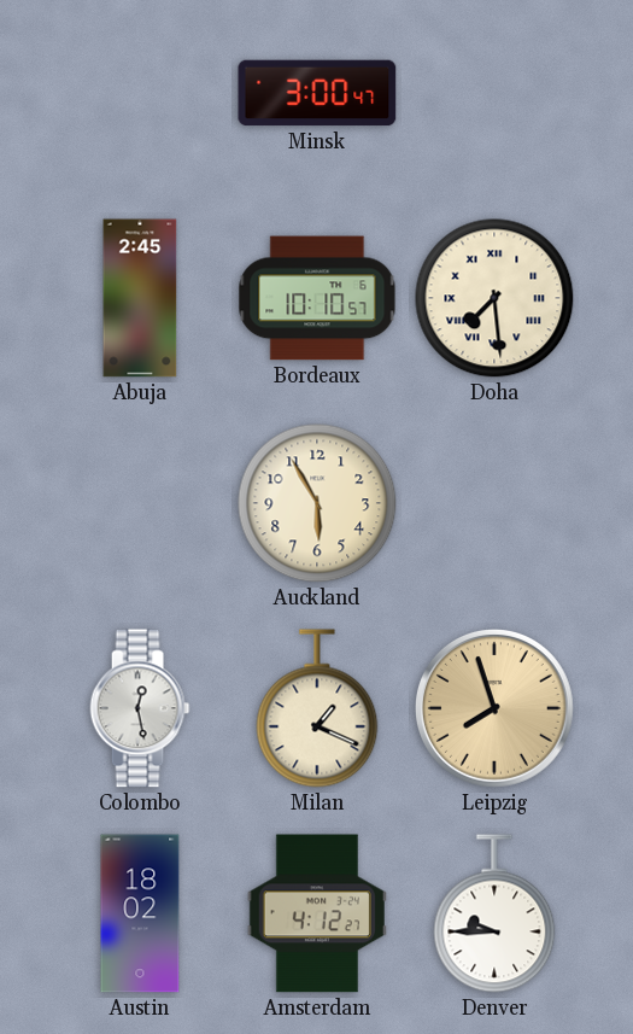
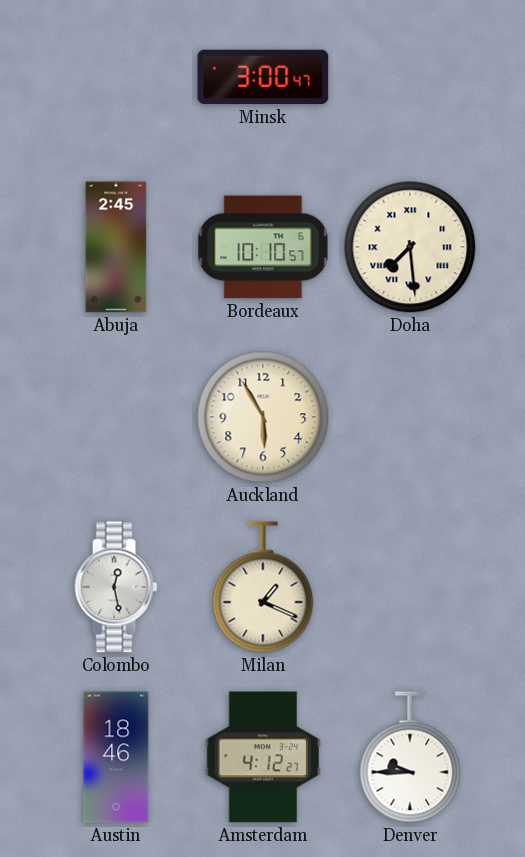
Leipzig: 7:57 -> none
Austin: 18:02 -> 18:46
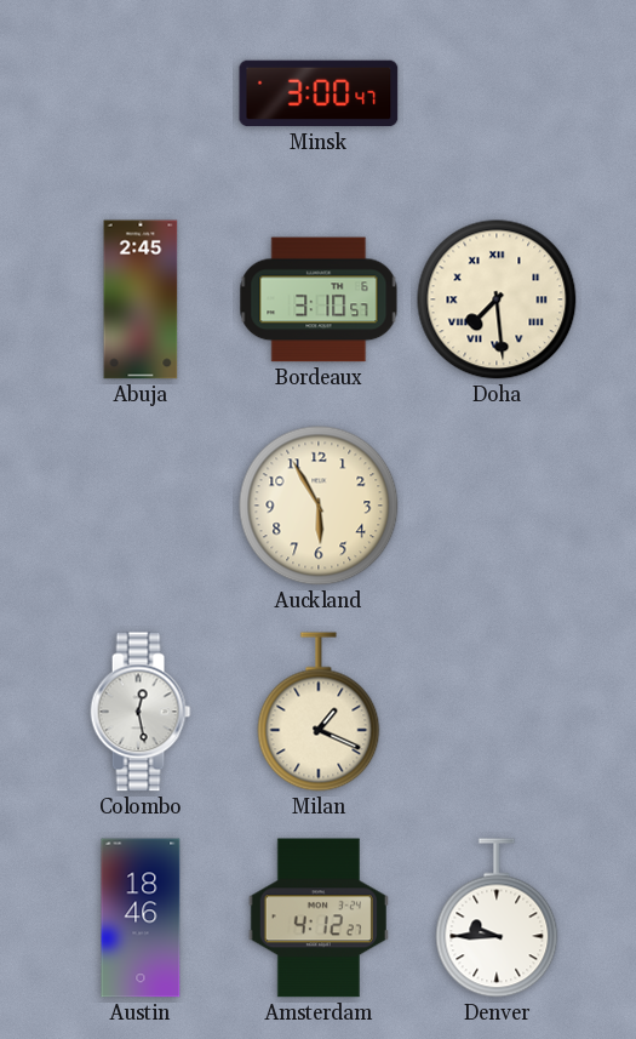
Bordeaux: 10:10 -> 3:10
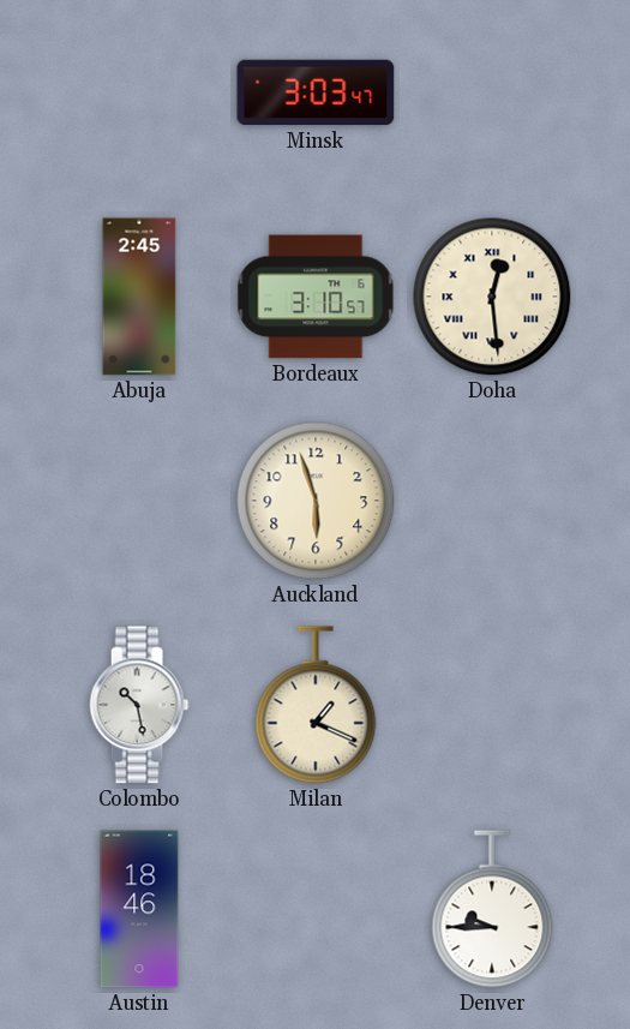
Minsk: 3:00 -> 3:03
Doha: 7:29 -> 12:29
Auckland: 5:55 -> 5:57
Colombo: 12:28 -> 10:28
Amsterdam: 4:12 -> none
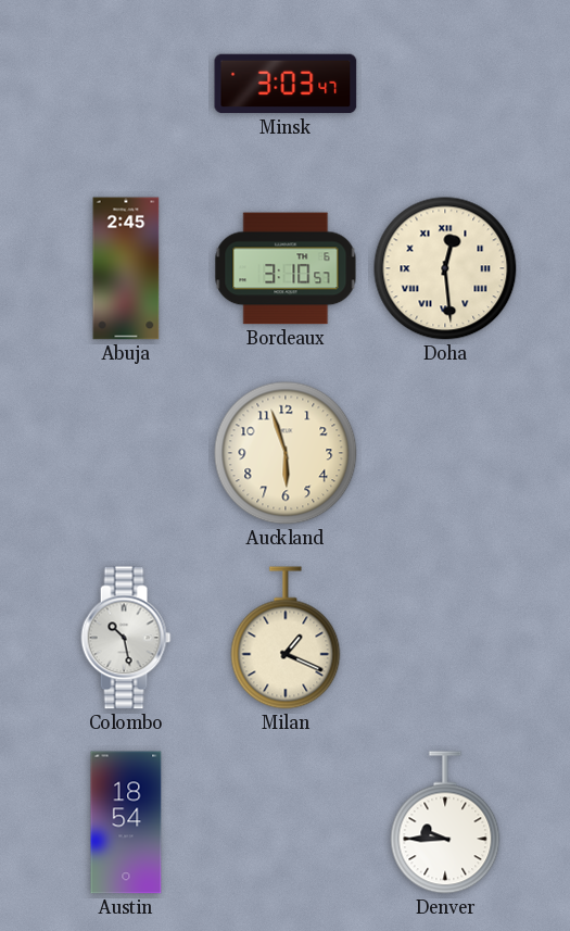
Austin: 18:46 -> 18:54
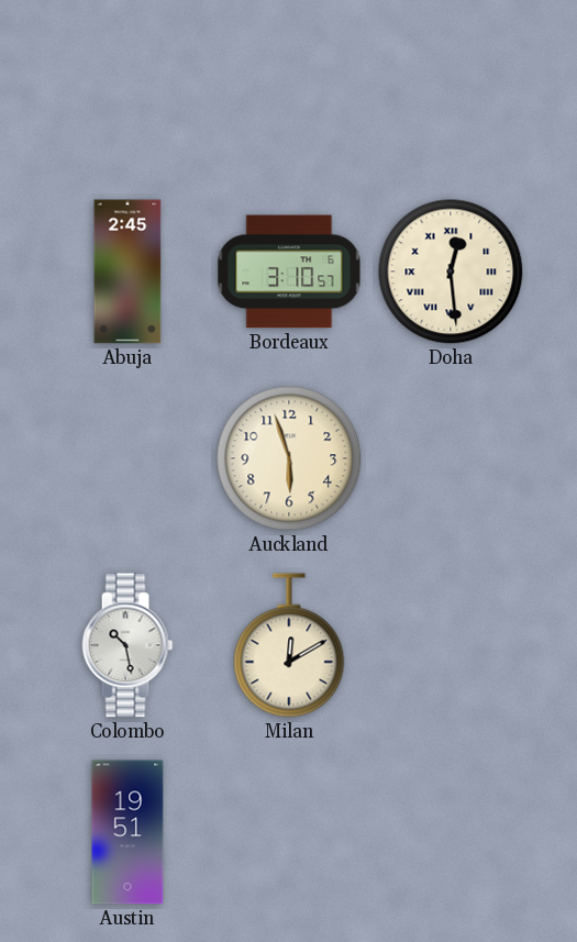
Minsk: 3:03 -> none
Milan: 1:19 -> 12:10
Austin: 18:54 -> 19:51
Denver: 9:45 -> none
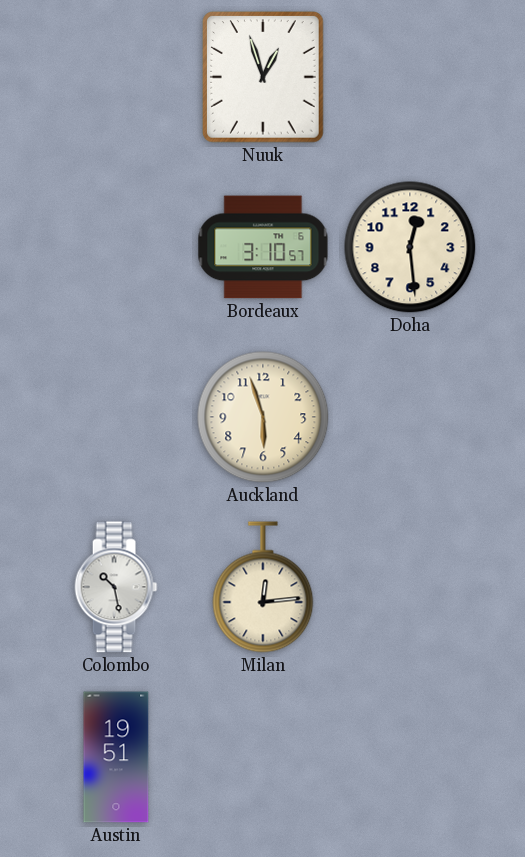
Nuuk: none -> 12:57
Abuja: 2:45 -> none
Doha numerals: Roman -> Arabic
Milan: 12:10 -> 12:14
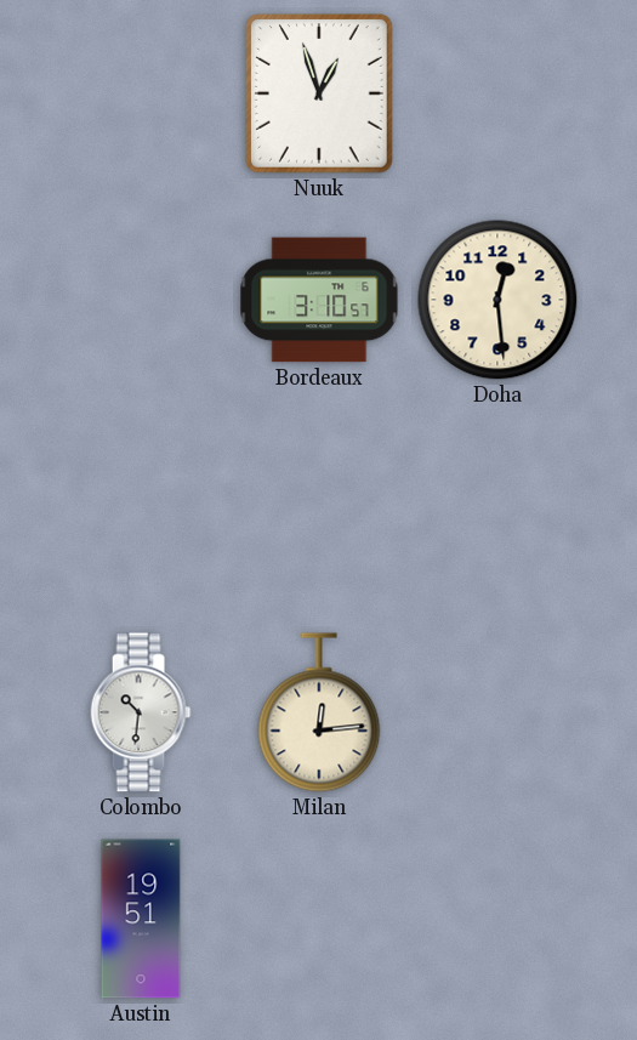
Auckland: 5:57 -> none
Colombo: 10:28 -> 10:31
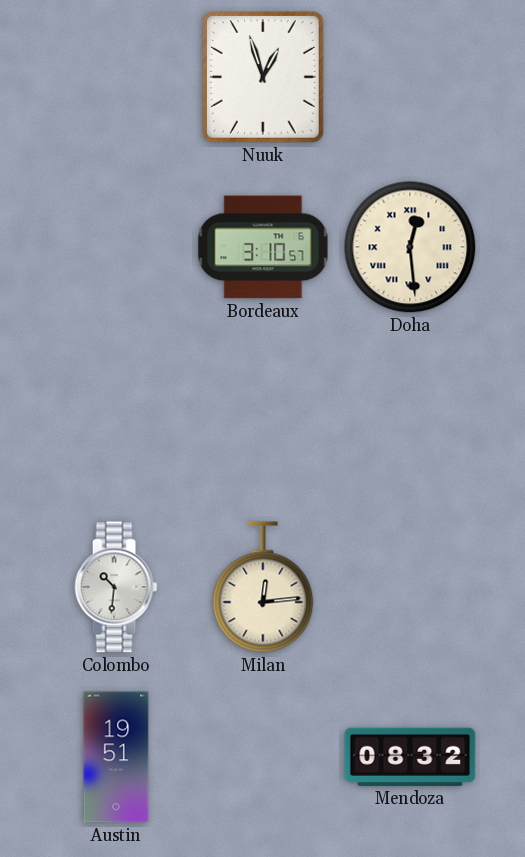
Doha numerals: Arabic -> Roman
Mendoza: none -> 08:32
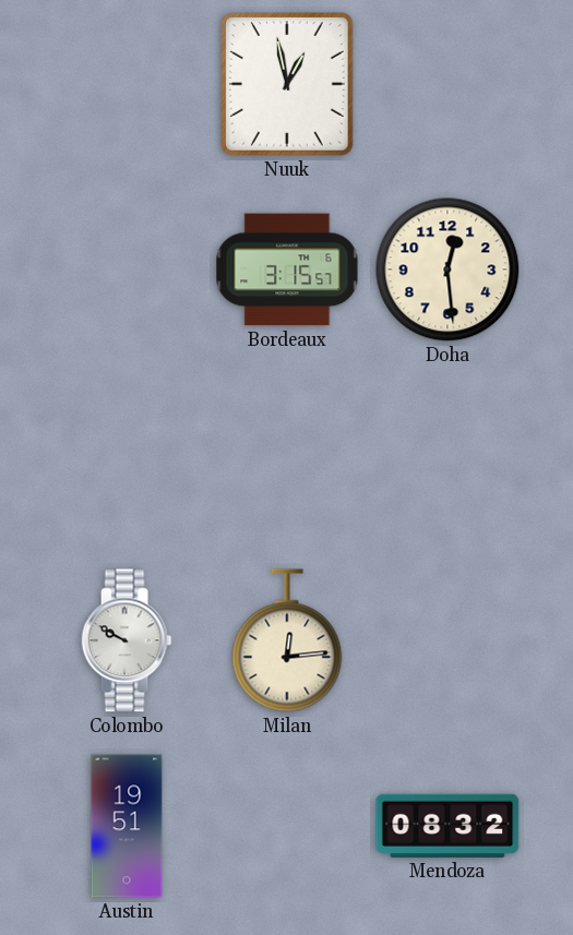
Nuuk: 12:57 -> 12:58
Bordeaux: 3:10 -> 3:15
Doha numerals: Roman -> Arabic
Colombo: 10:31 -> 9:50
